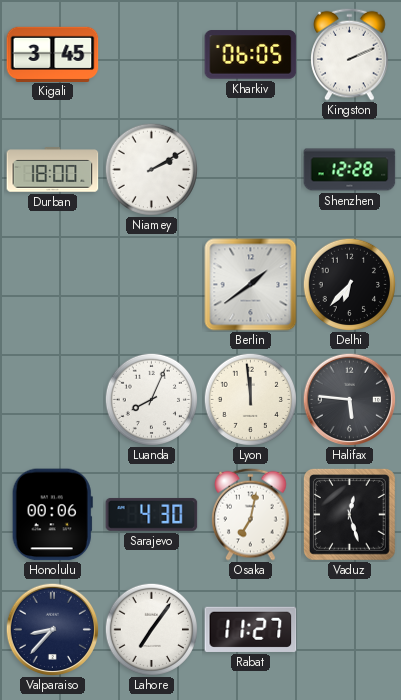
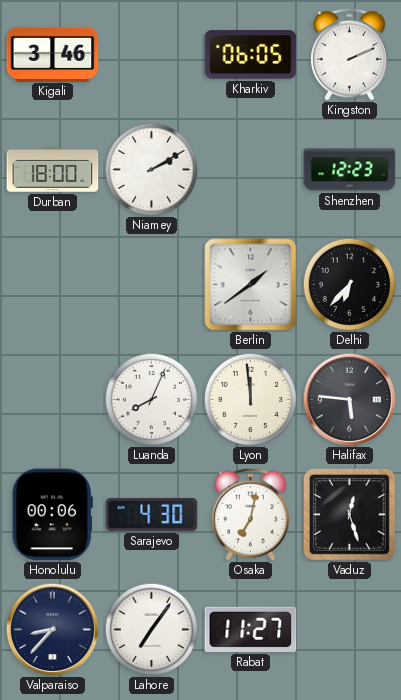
Kigali: 3:45 -> 3:46
Shenzhen: 12:28 -> 12:23
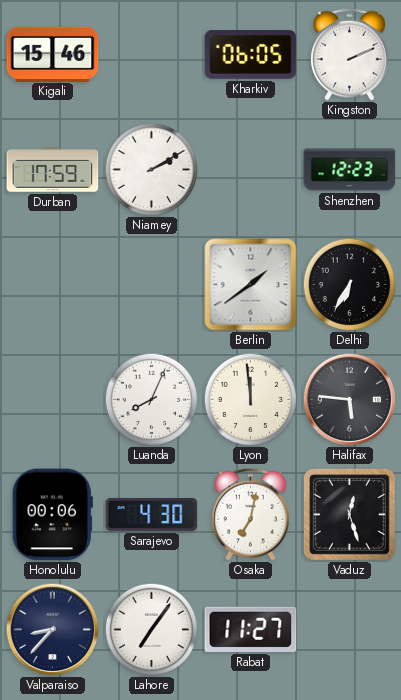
Kigali: 3:46 -> 15:46
Durban: 18:00 -> 17:59
Delhi: 6:37 -> 6:35
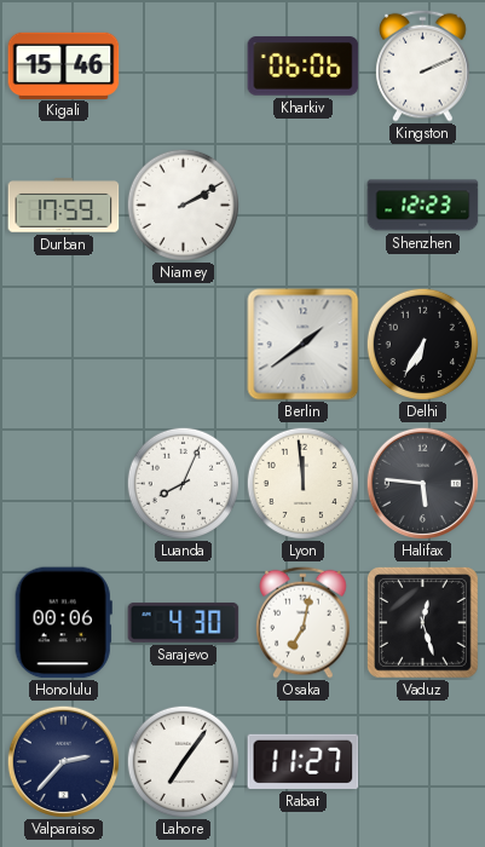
Kharkiv: 06:05 -> 06:06
Valparaiso: 8:37 -> 2:37
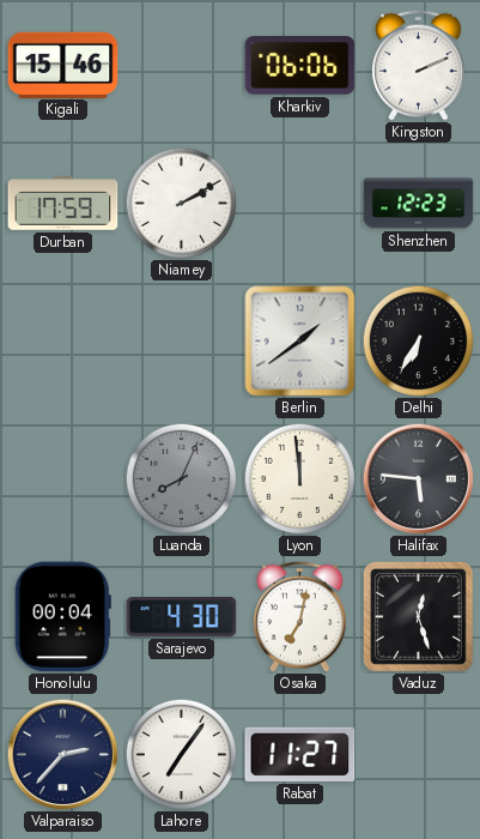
Luanda dial: white -> grey
Honolulu: 00:06 -> 00:04
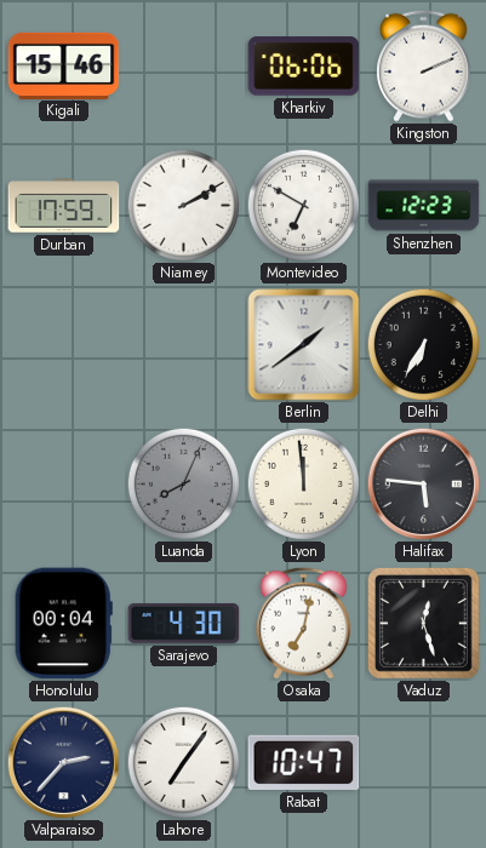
Montevideo: none -> 6:50
Rabat: 11:27 -> 10:47
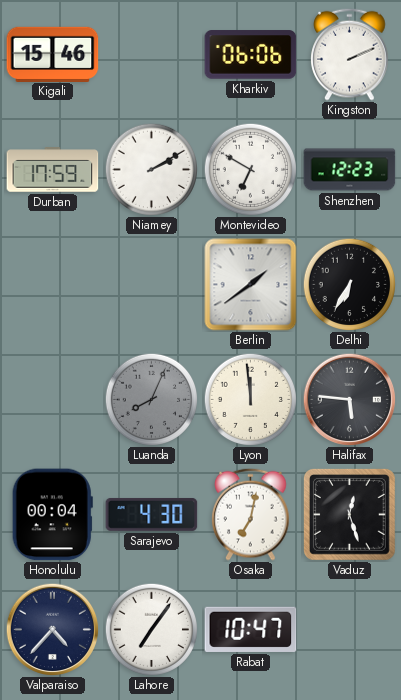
Valparaiso: 2:37 -> 4:37
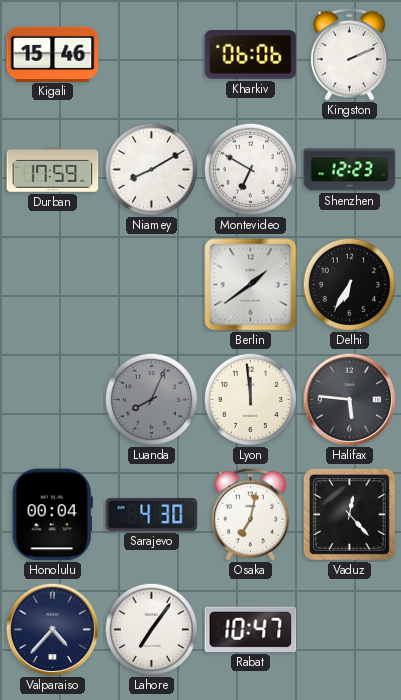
Niamey: 2:10 -> 8:10
Vaduz: 12:27 -> 12:23
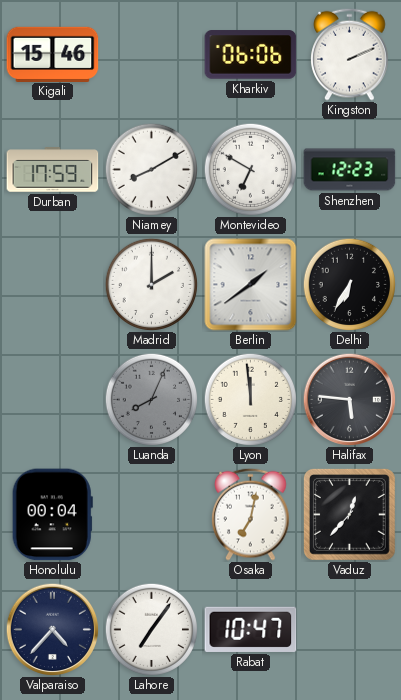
Madrid: none -> 2:00
Sarajevo: 4:30 -> none
Vaduz: 12:23 -> 12:37
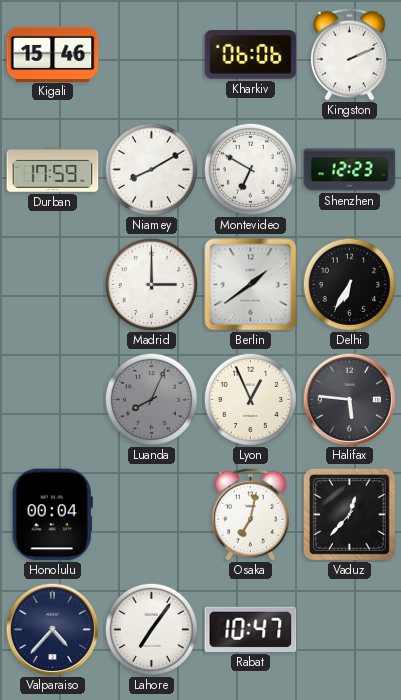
Madrid: 2:00 -> 3:00
Lyon: 11:59 -> 12:56
